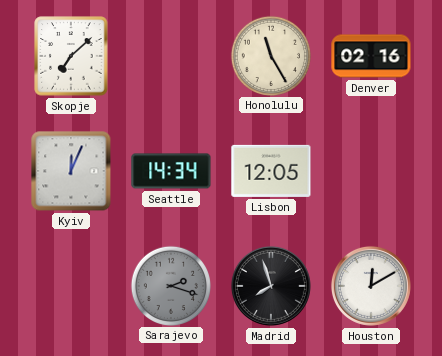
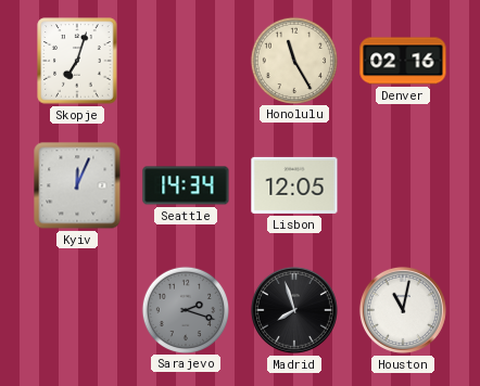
Skopje: 7:08 -> 7:03
Houston: 12:10 -> 11:02
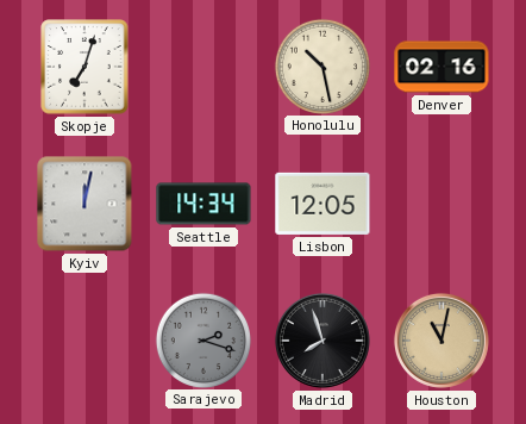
Honolulu: 11:25 -> 10:28
Kyiv: 12:04 -> 12:02
Houston dial: white -> champagne
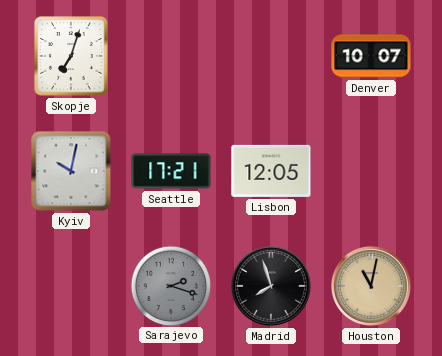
Honolulu: 10:28 -> none
Denver: 02:16 -> 10:07
Kyiv: 12:02 -> 10:02
Seattle: 14:34 -> 17:21
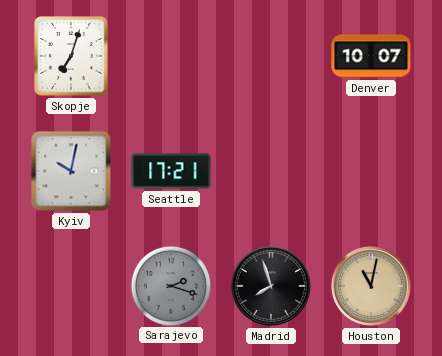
Lisbon: 12:05 -> none
